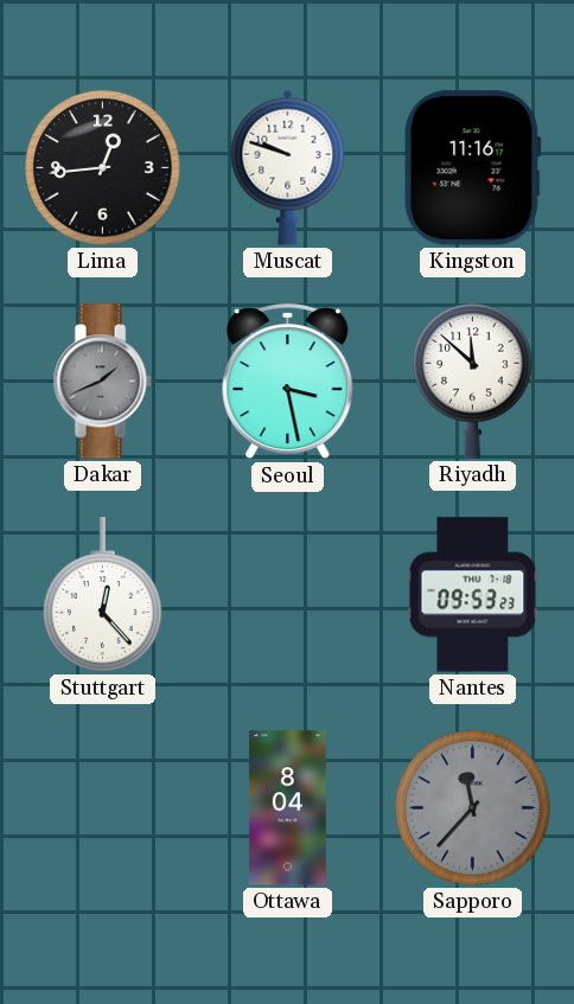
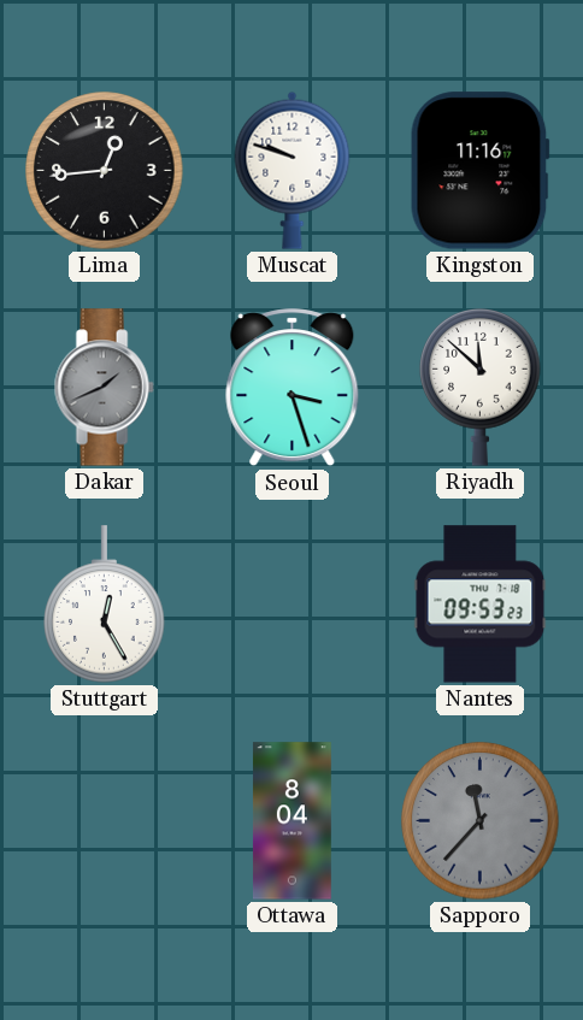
Seoul: 3:28 -> 3:27
Stuttgart: 12:23 -> 12:25
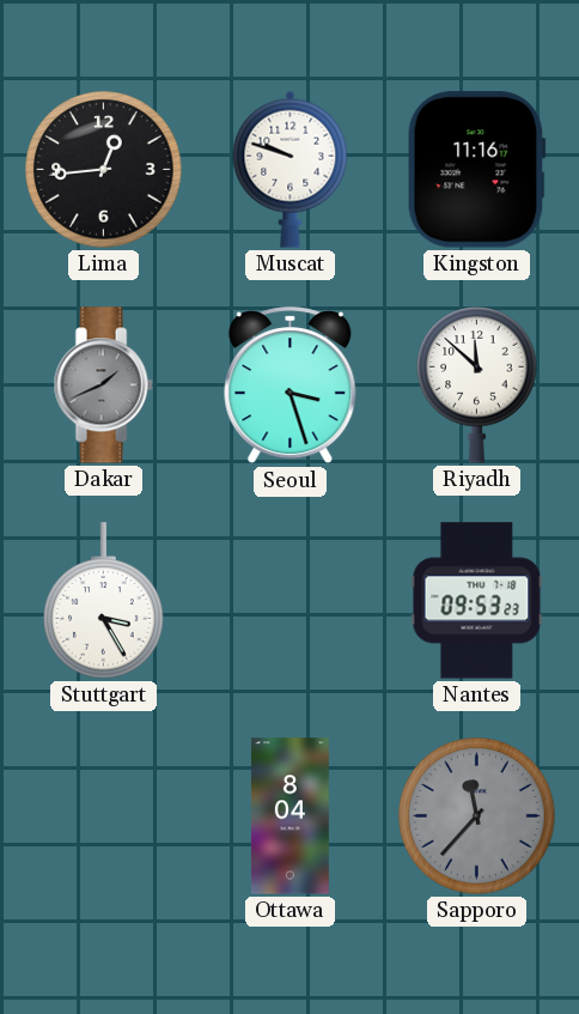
Stuttgart: 12:25 -> 3:25
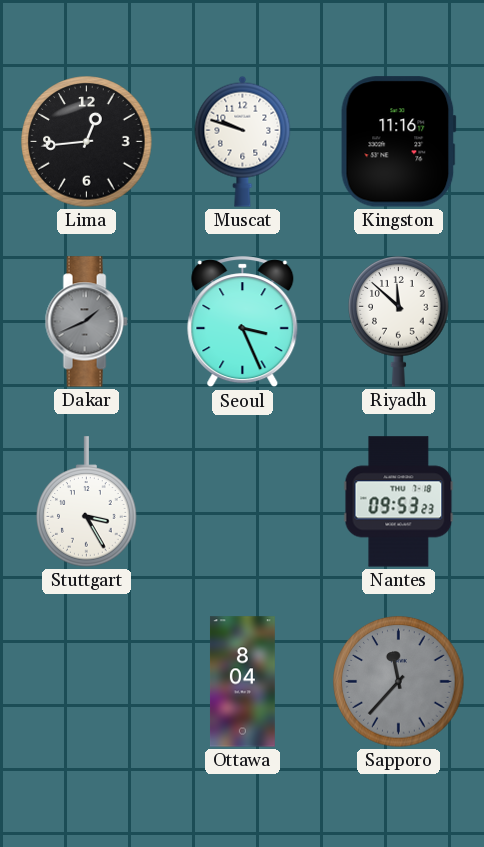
Seoul: 3:27 -> 3:26
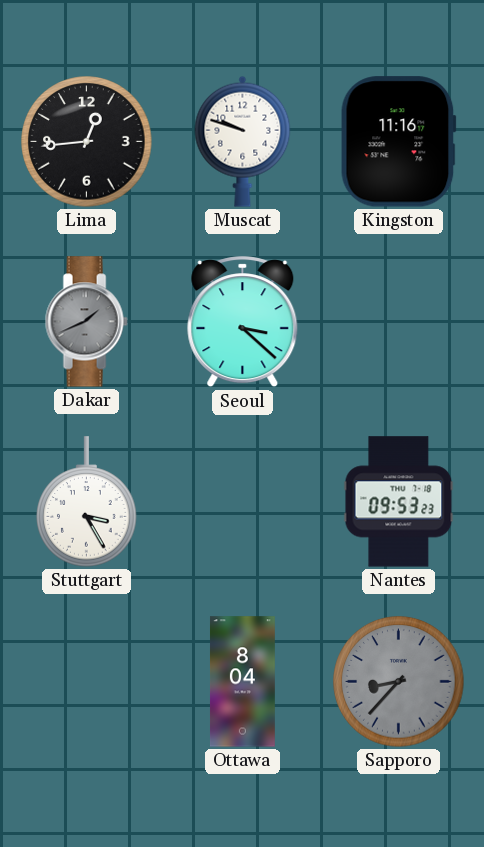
Seoul: 3:26 -> 3:22
Riyadh: 11:52 -> none
Sapporo: 11:37 -> 8:37
